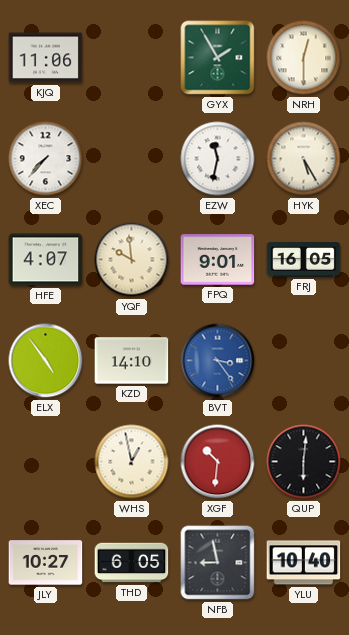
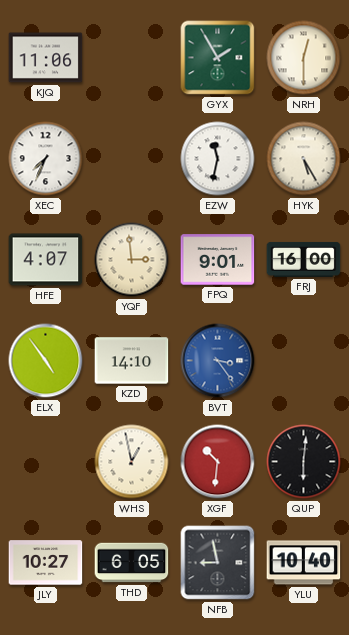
XEC: 7:37 -> 7:34
YQF: 9:59 -> 2:59
FRJ: 16:05 -> 16:00
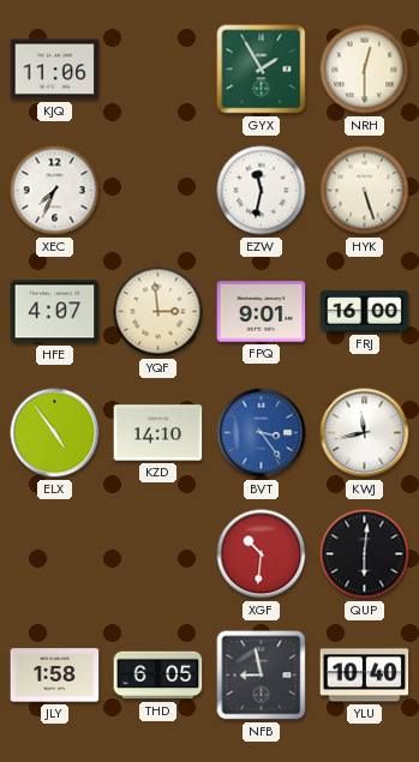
HYK: 5:25 -> 5:27
KWJ: none -> 11:43
WHS: 12:58 -> none
JLY: 10:27 -> 1:58
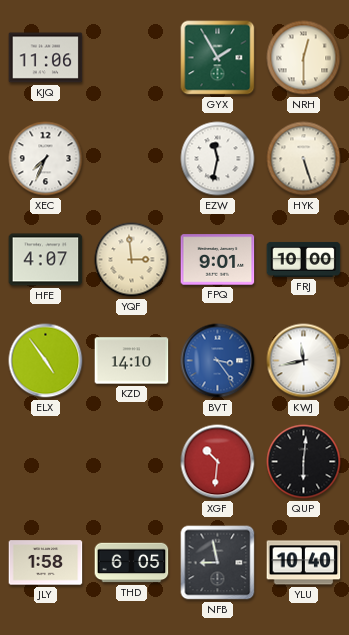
FRJ: 16:00 -> 10:00
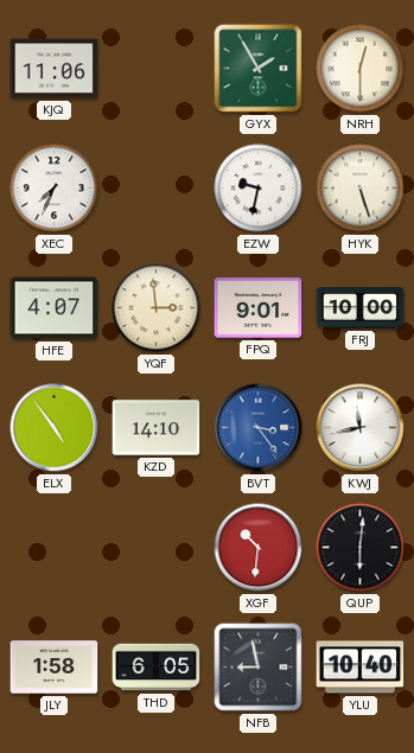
EZW: 11:32 -> 9:32
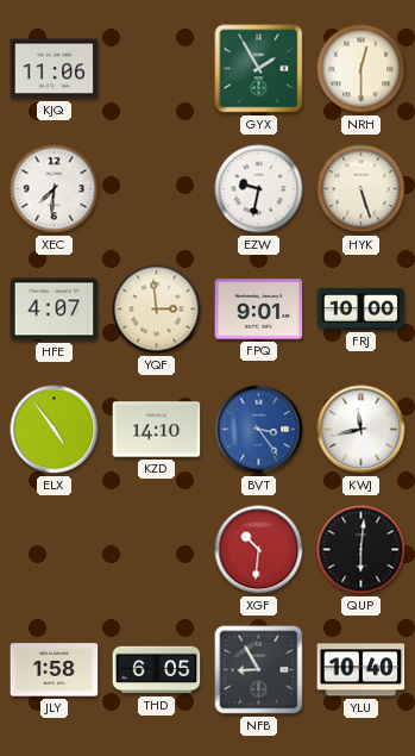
XEC: 7:34 -> 7:31
NFB: 8:58 -> 8:55
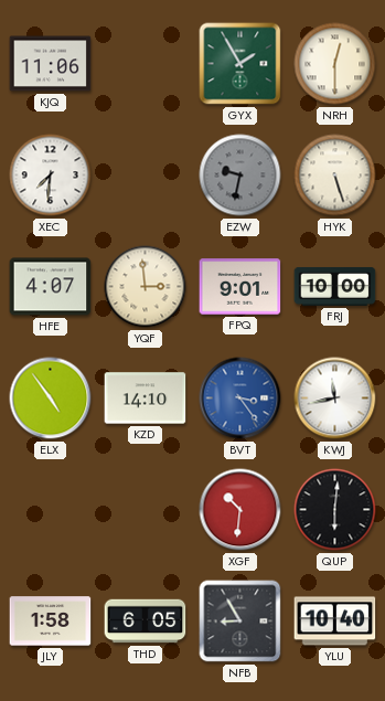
EZW dial: white -> grey
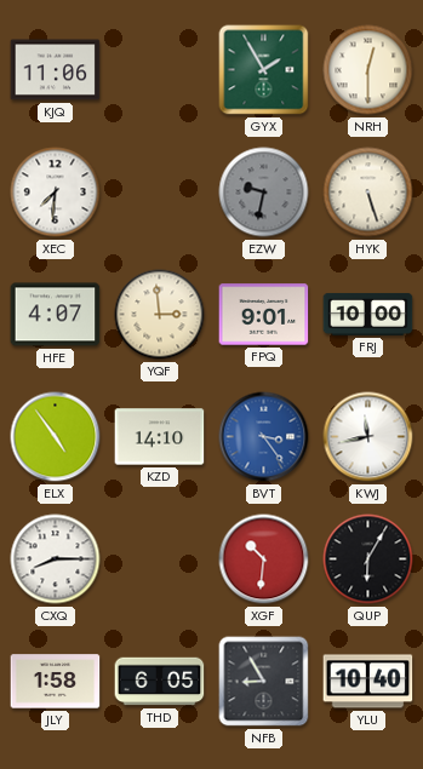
CXQ: none -> 8:15
QUP: 6:01 -> 6:05
